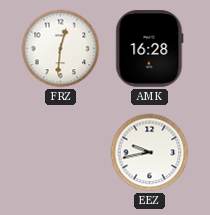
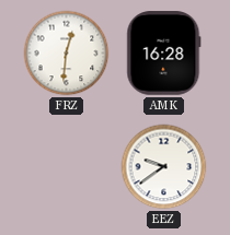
EEZ: 9:43 -> 9:39
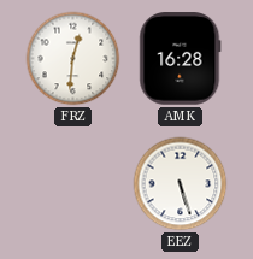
EEZ: 9:39 -> 5:27
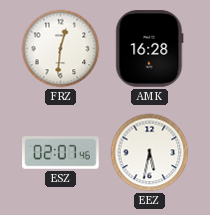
ESZ: none -> 02:07
EEZ: 5:27 -> 5:32
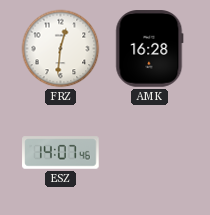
ESZ: 02:07 -> 14:07
EEZ: 5:32 -> none
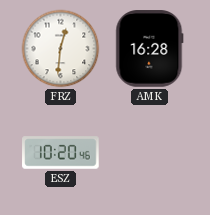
ESZ: 14:07 -> 10:20
